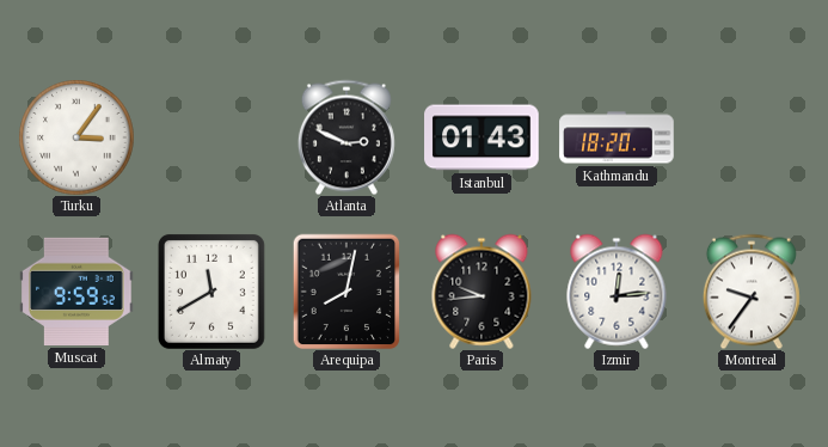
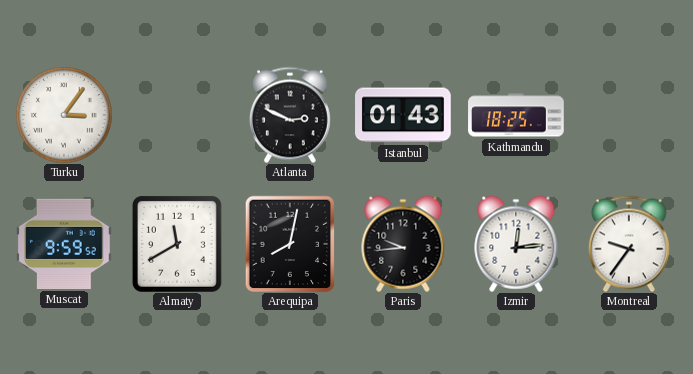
Kathmandu: 18:20 -> 18:25
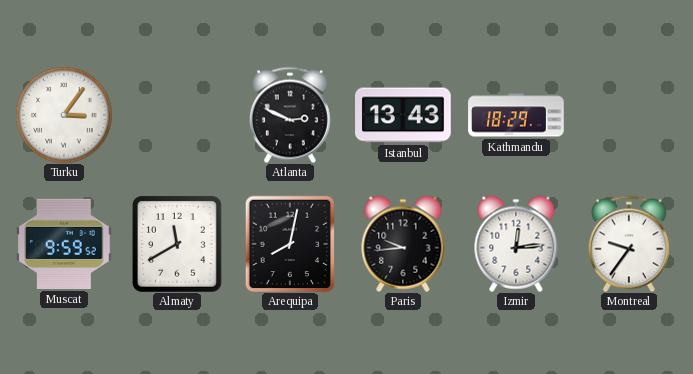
Istanbul: 01:43 -> 13:43
Kathmandu: 18:25 -> 18:29
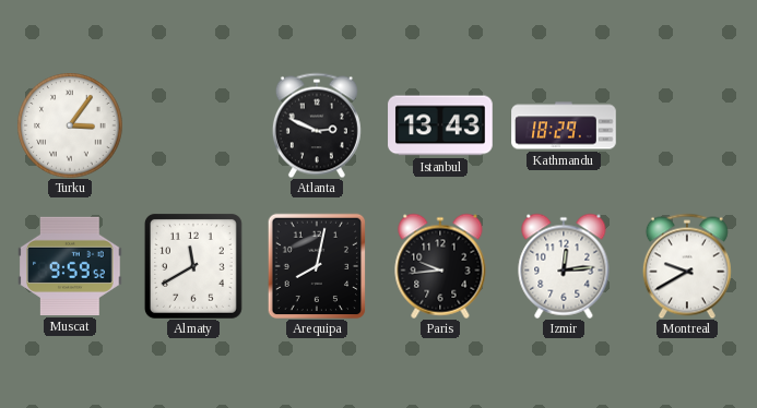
Montreal: 9:36 -> 9:40
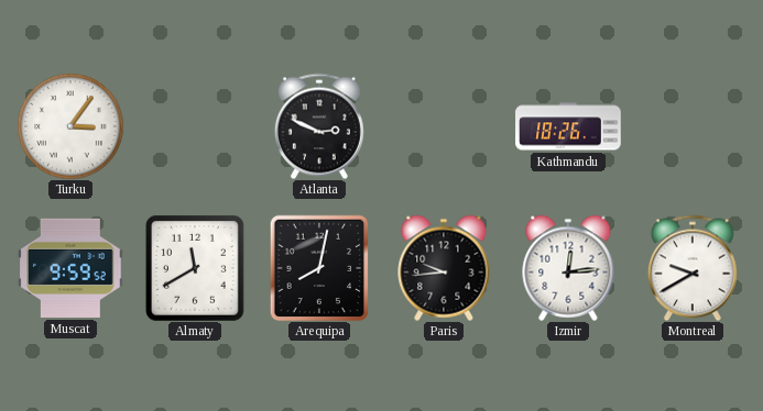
Istanbul: 13:43 -> none
Kathmandu: 18:29 -> 18:26
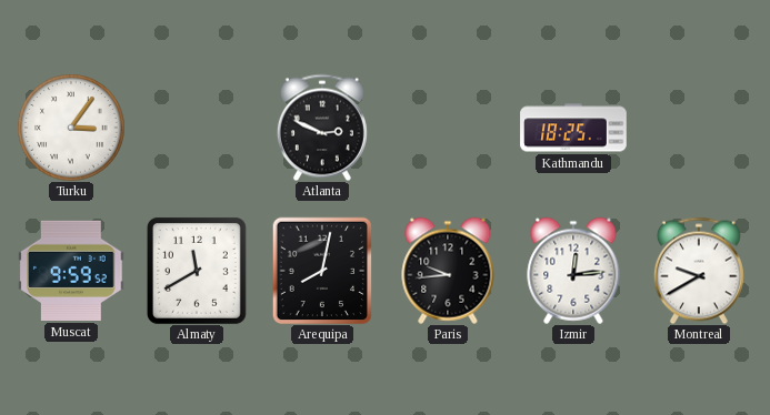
Kathmandu: 18:26 -> 18:25
